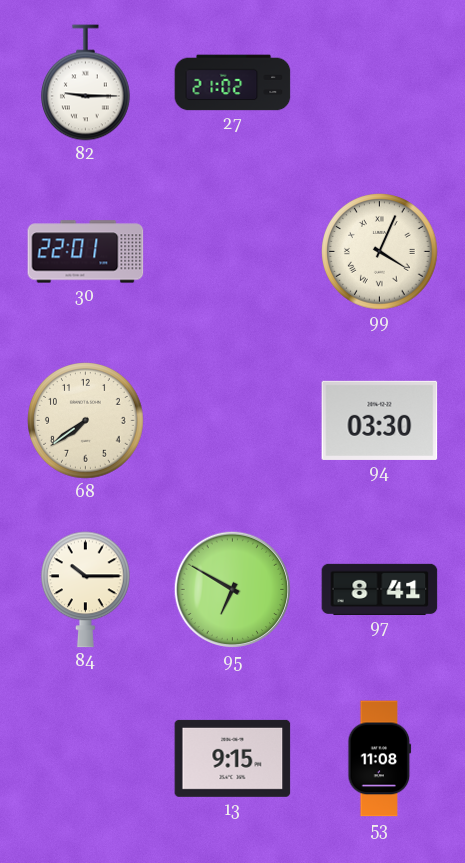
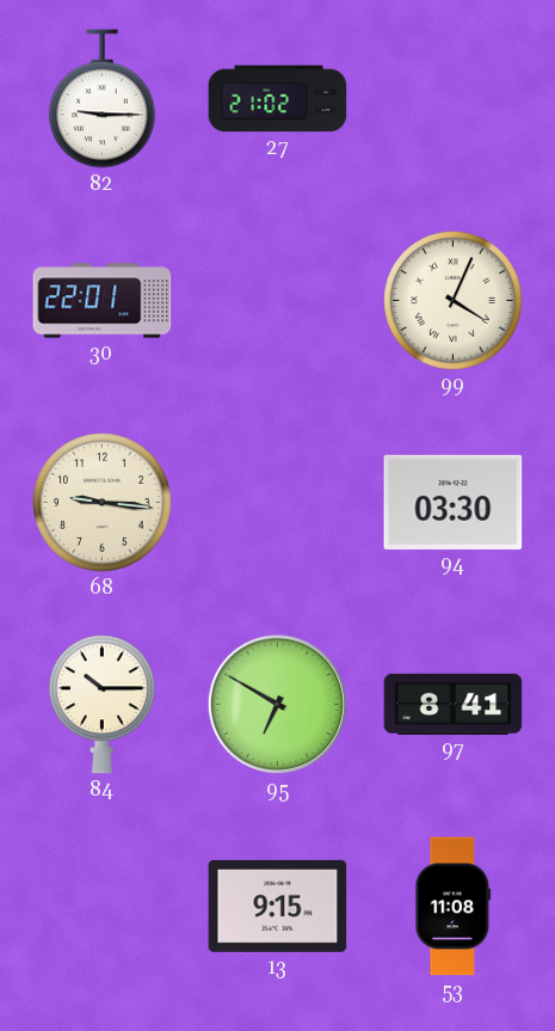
68: 7:39 -> 9:16
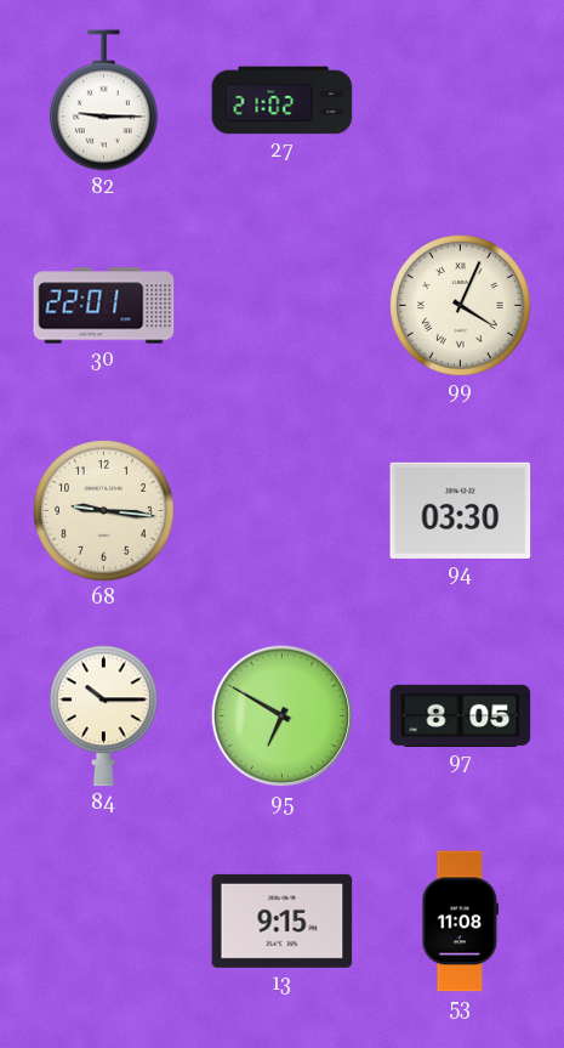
97: 8:41 -> 8:05
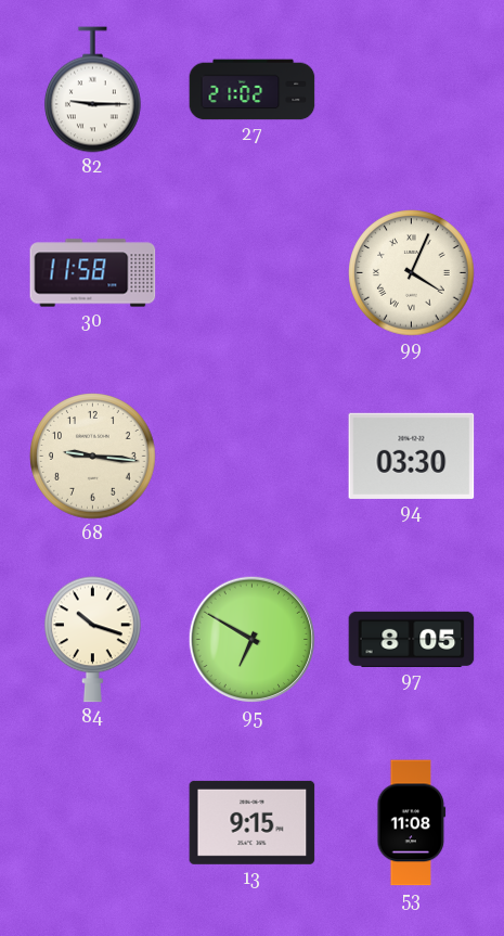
30: 22:01 -> 11:58
84: 10:15 -> 10:18
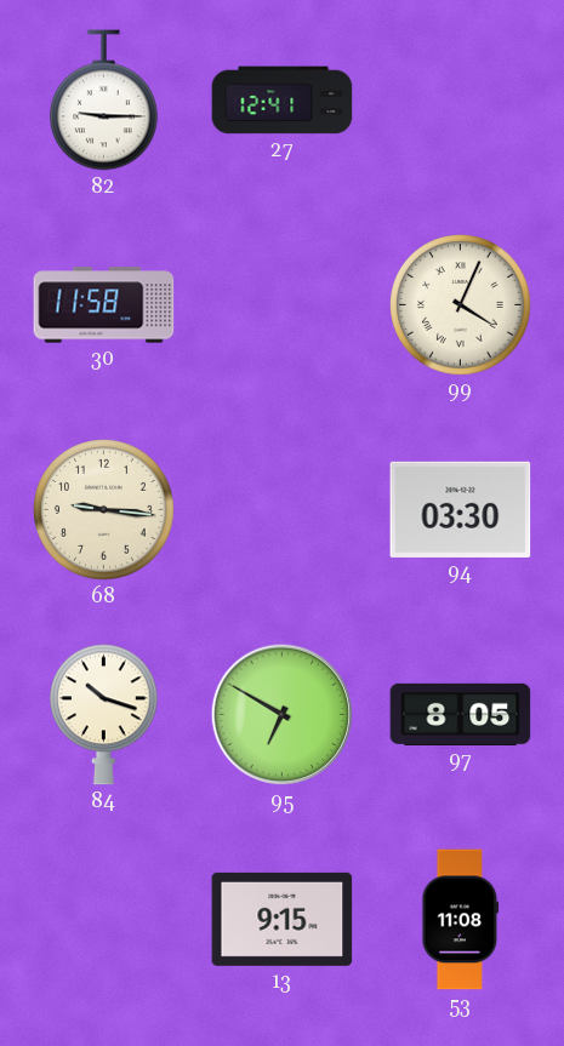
27: 21:02 -> 12:41
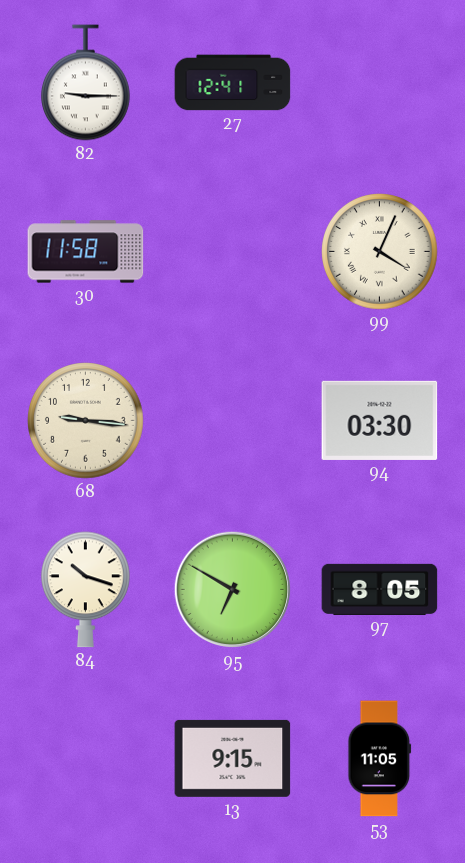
53: 11:08 -> 11:05
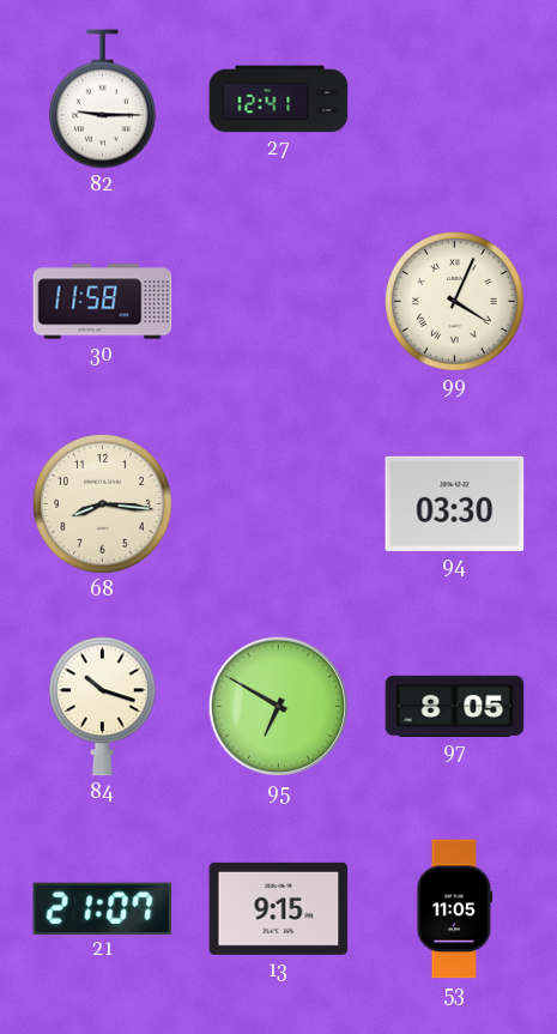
68: 9:16 -> 8:16
21: none -> 21:07
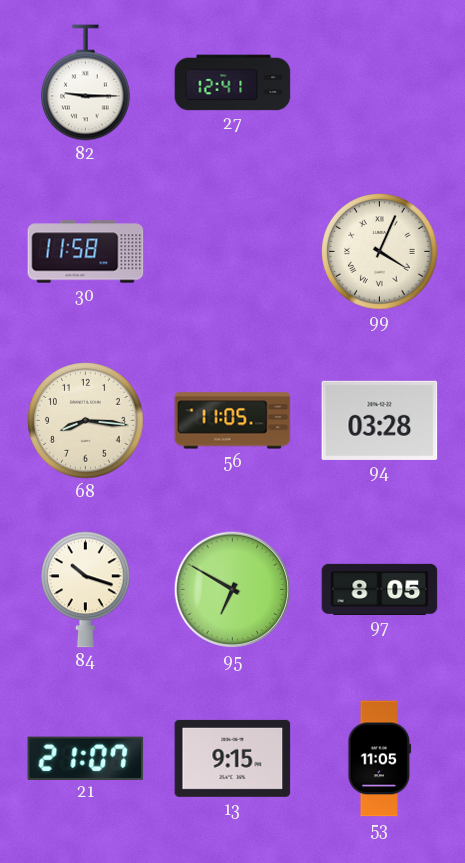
56: none -> 11:05
94: 03:30 -> 03:28
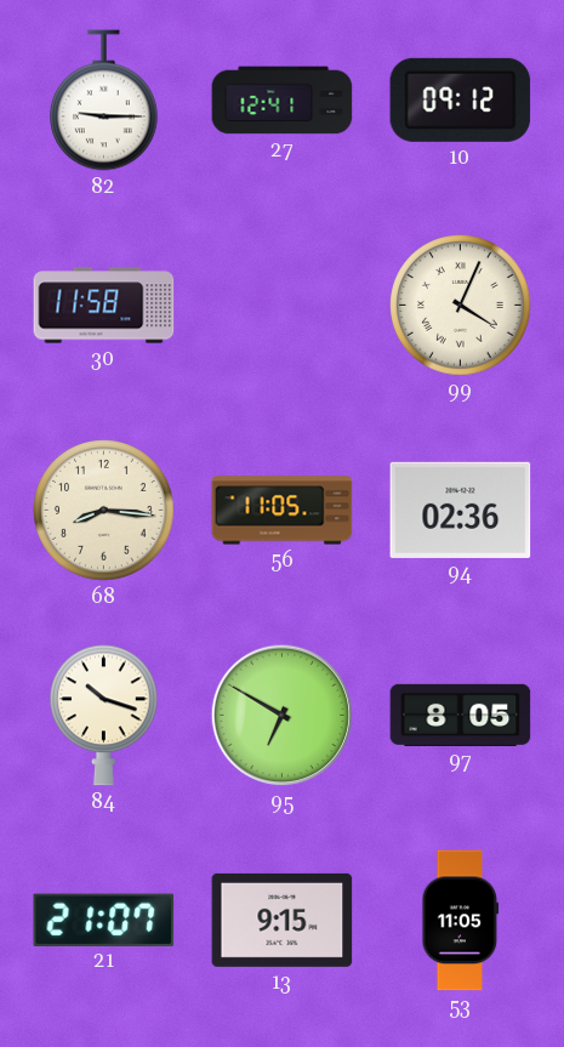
10: none -> 09:12
94: 03:28 -> 02:36
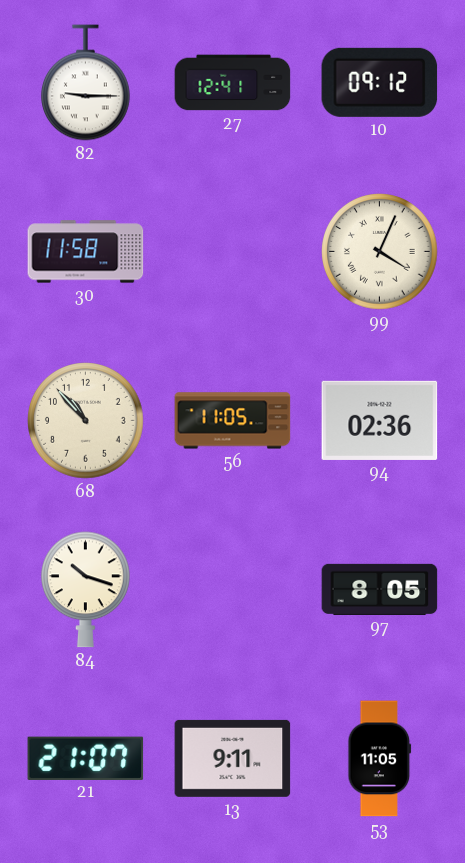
68: 8:16 -> 10:53
95: 6:50 -> none
13: 9:15 -> 9:11
